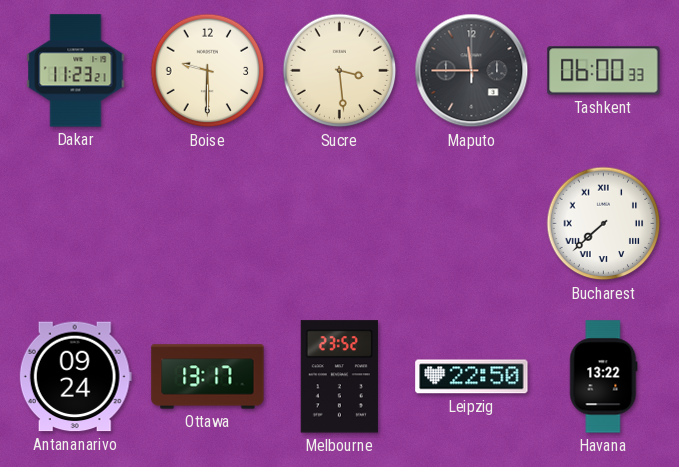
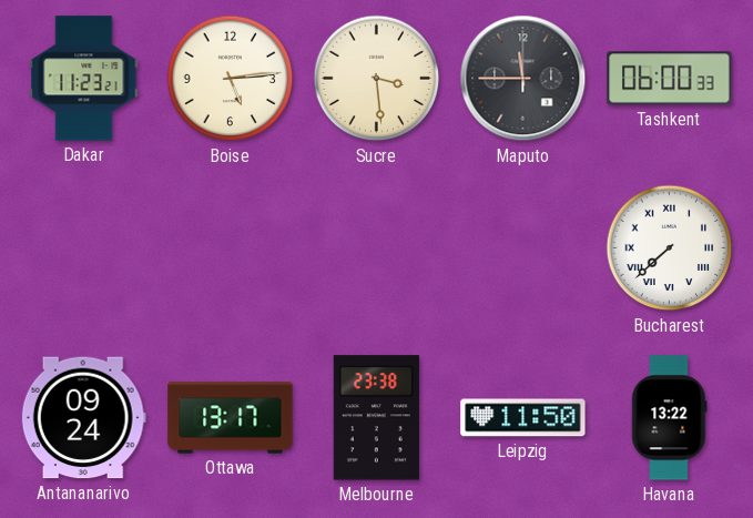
Boise: 9:30 -> 5:14
Melbourne: 23:52 -> 23:38
Leipzig: 22:50 -> 11:50
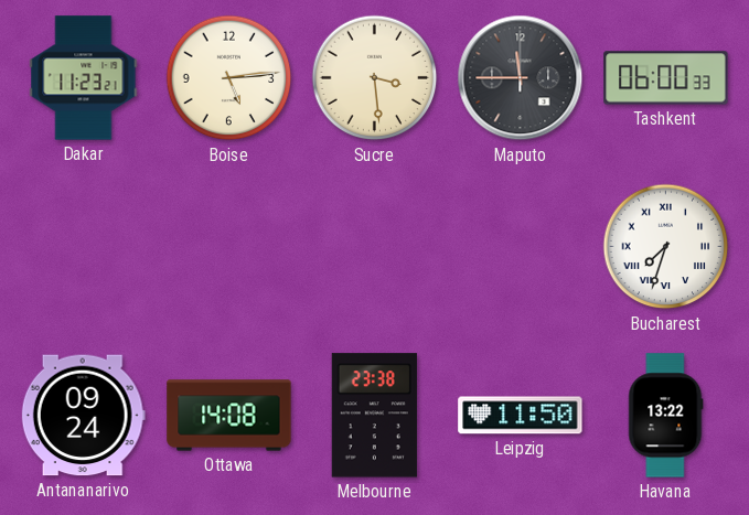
Bucharest: 7:38 -> 7:33
Ottawa: 13:17 -> 14:08
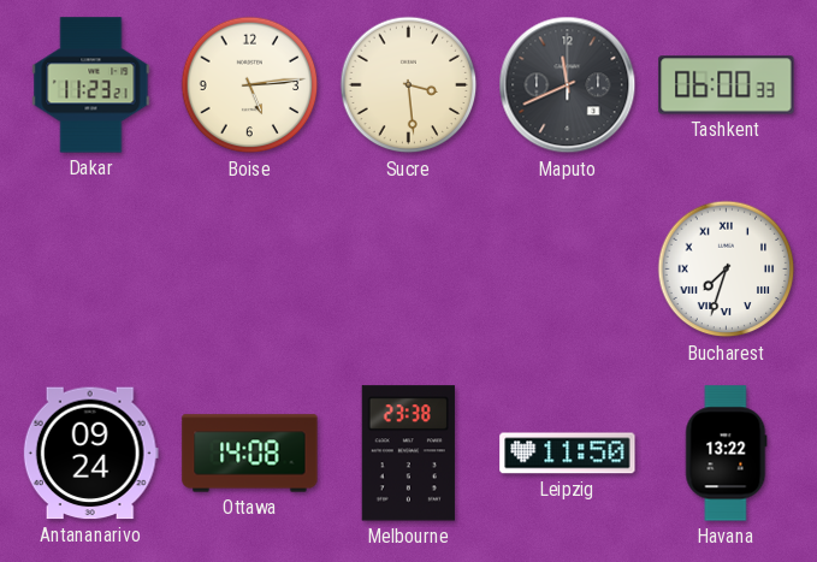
Maputo: 11:45 -> 11:41
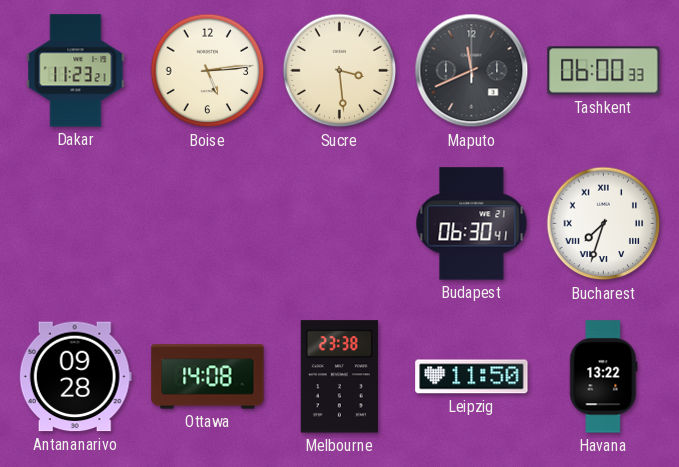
Budapest: none -> 06:30
Antananarivo: 09:24 -> 09:28
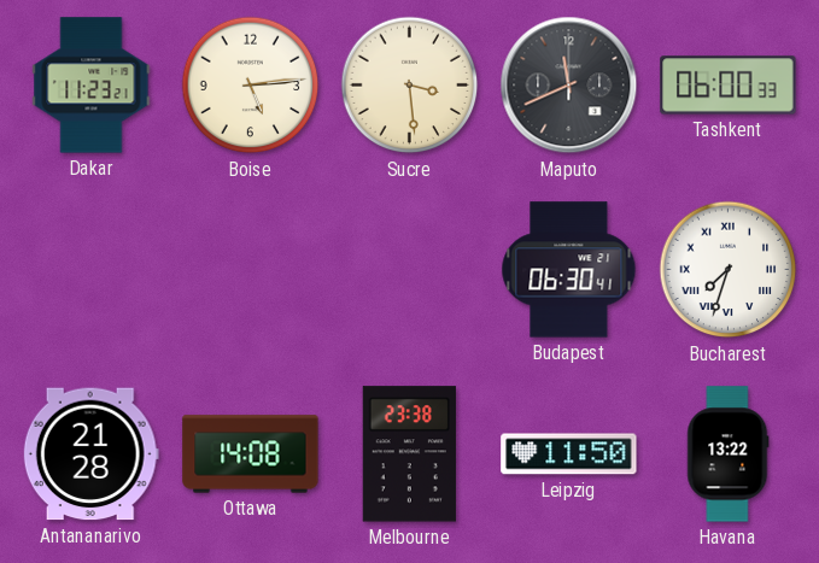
Antananarivo: 09:28 -> 21:28
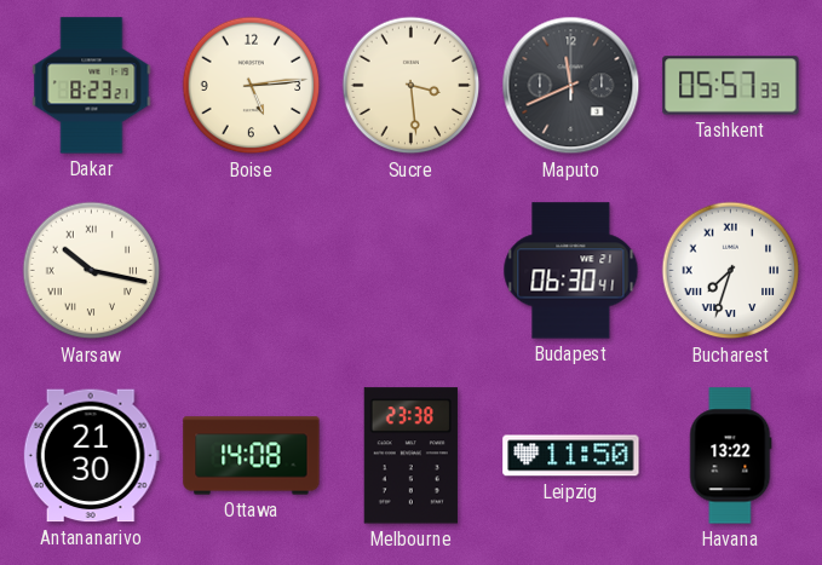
Dakar: 11:23 -> 8:23
Tashkent: 06:00 -> 05:57
Warsaw: none -> 10:17
Antananarivo: 21:28 -> 21:30
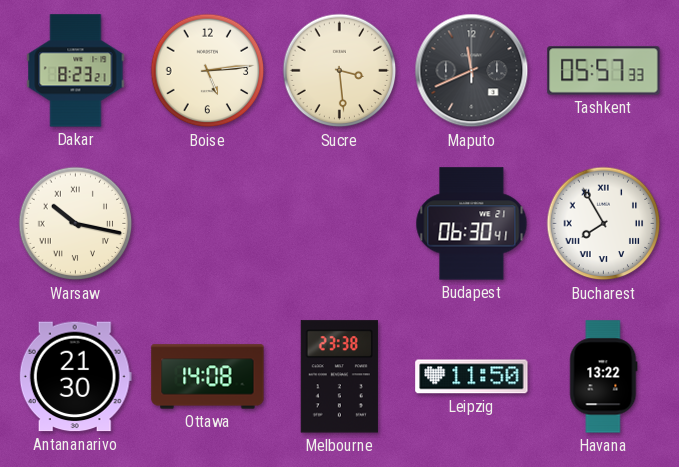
Bucharest: 7:33 -> 7:55
